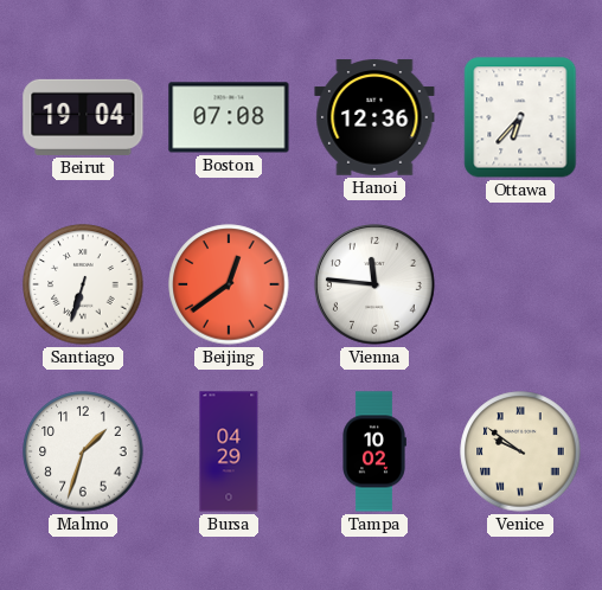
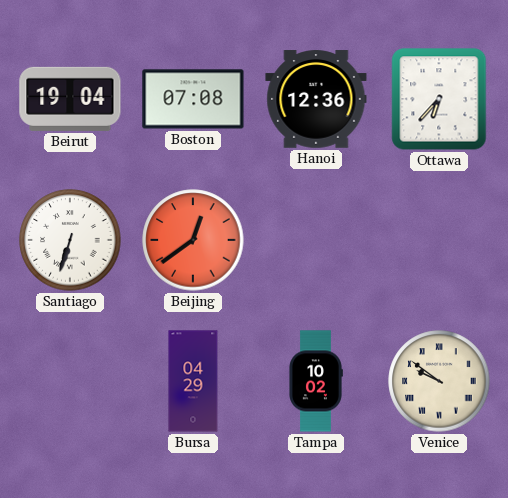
Vienna: 11:46 -> none
Malmo: 1:33 -> none
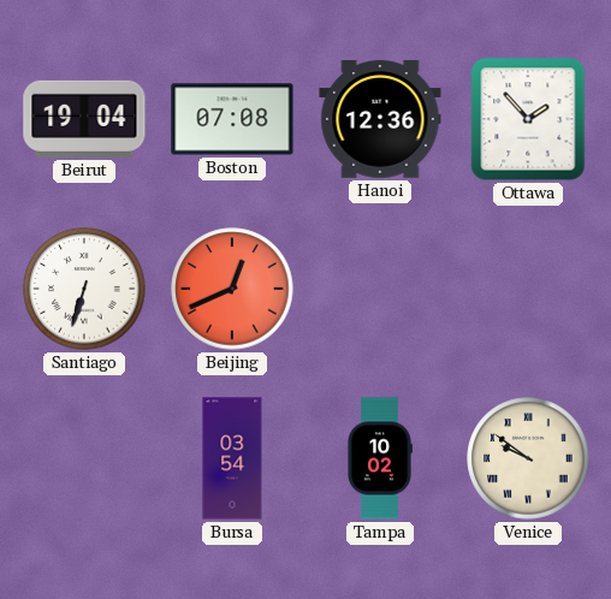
Ottawa: 6:37 -> 1:53
Beijing: 12:39 -> 12:41
Bursa: 04:29 -> 03:54
